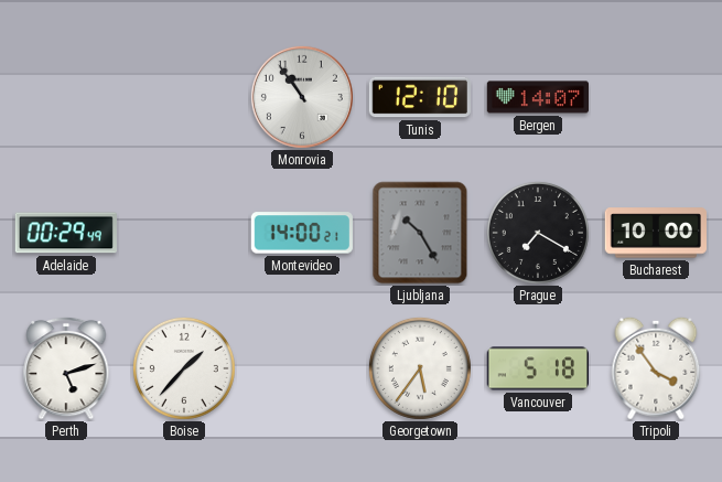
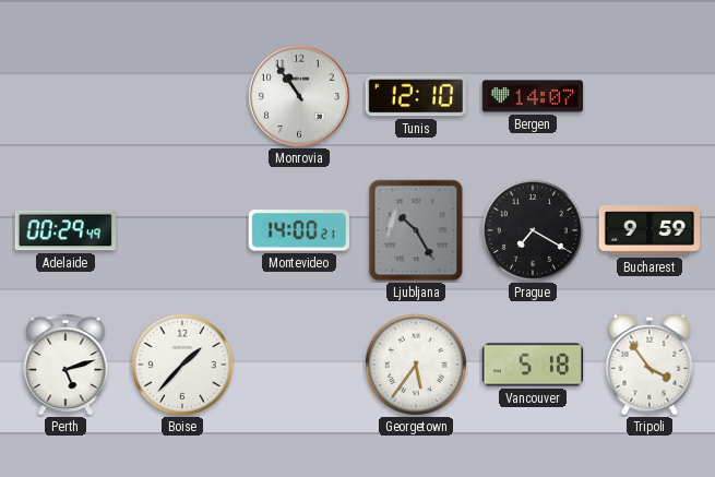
Bucharest: 10:00 -> 9:59
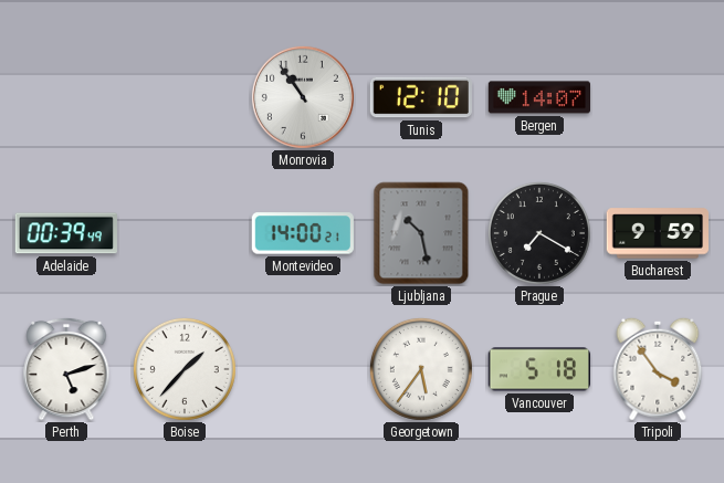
Adelaide: 00:29 -> 00:39
Ljubljana: 10:25 -> 10:28
